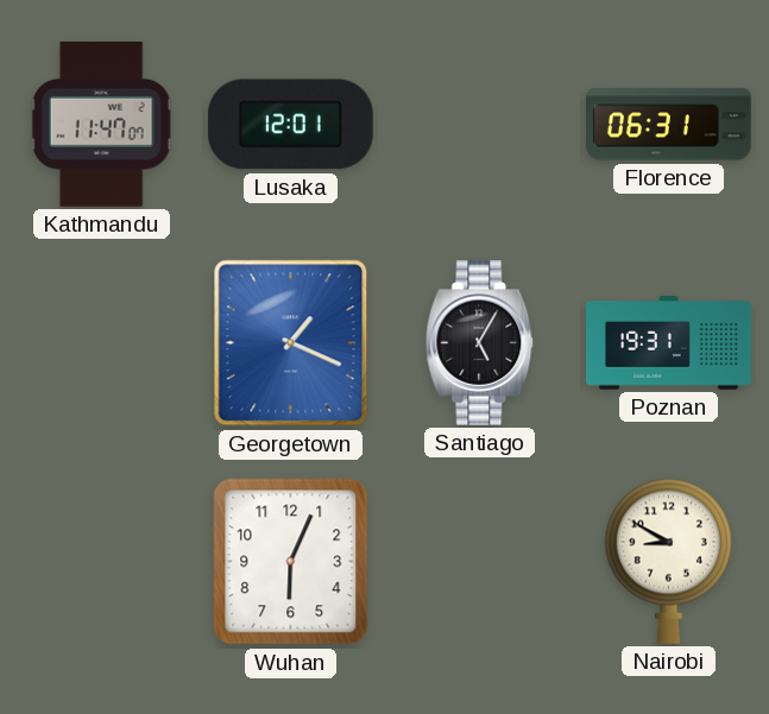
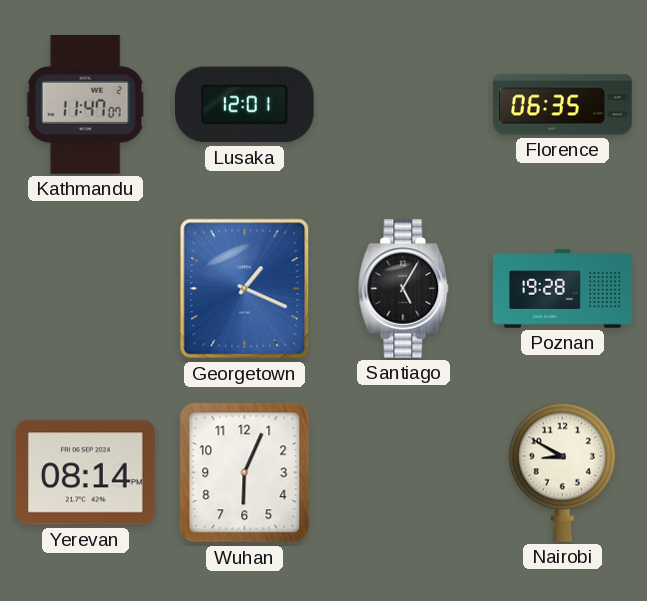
Florence: 06:31 -> 06:35
Poznan: 19:31 -> 19:28
Yerevan: none -> 08:14
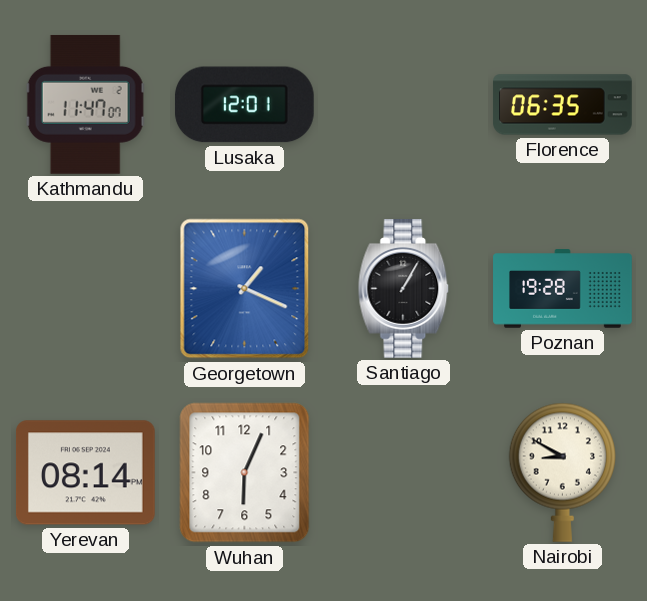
Santiago: 5:05 -> 1:05
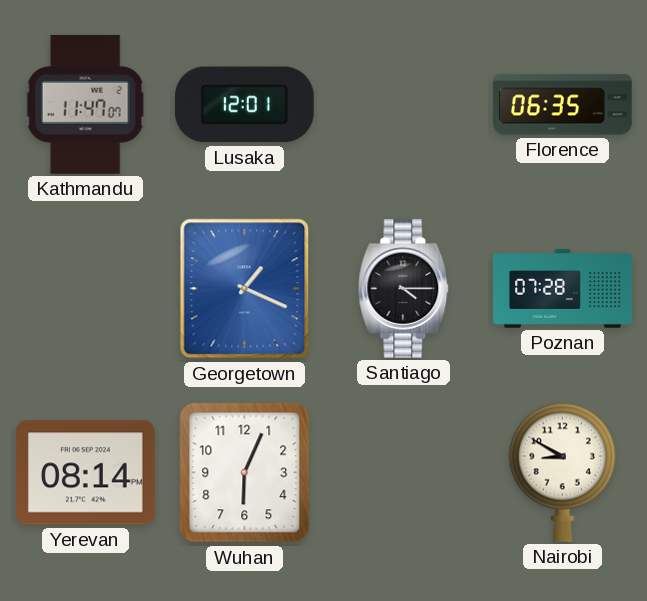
Santiago: 1:05 -> 4:15
Poznan: 19:28 -> 07:28
